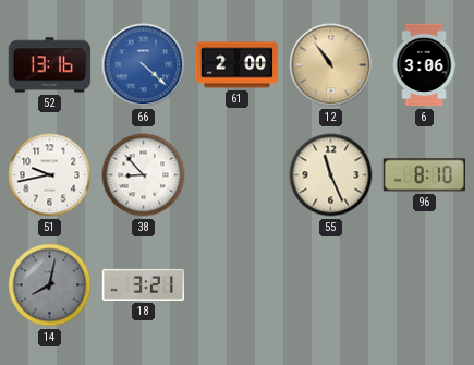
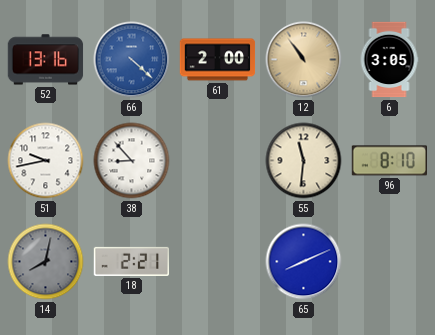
6: 3:06 -> 3:05
55: 11:26 -> 11:31
18: 3:21 -> 2:21
65: none -> 8:11
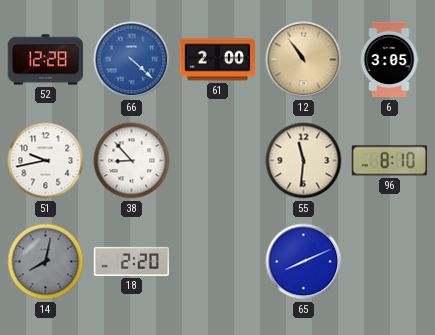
52: 13:16 -> 12:28
18: 2:21 -> 2:20
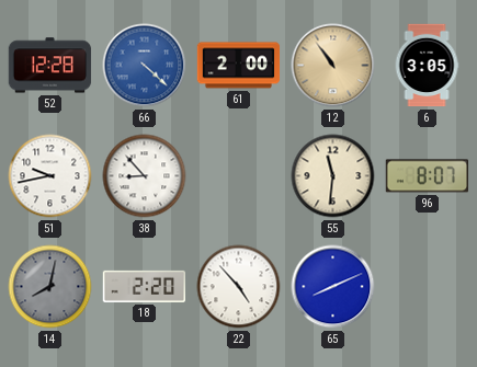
96: 8:10 -> 8:07
22: none -> 4:53
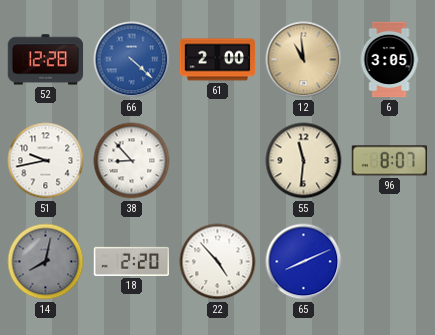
12: 10:54 -> 10:59
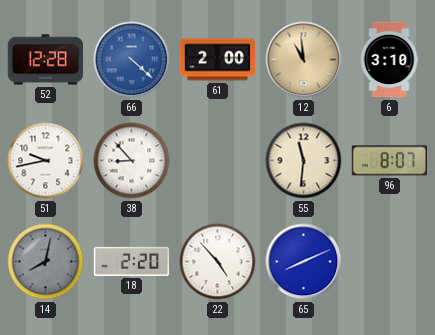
6: 3:05 -> 3:10
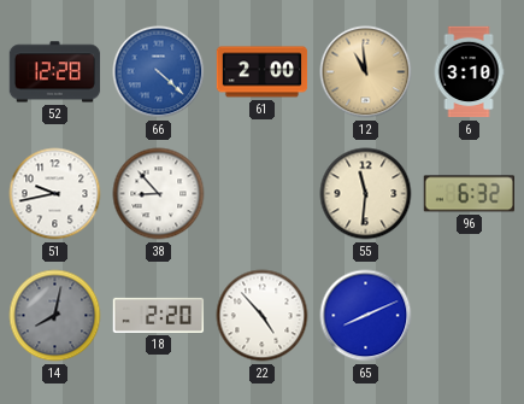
96: 8:07 -> 6:32
